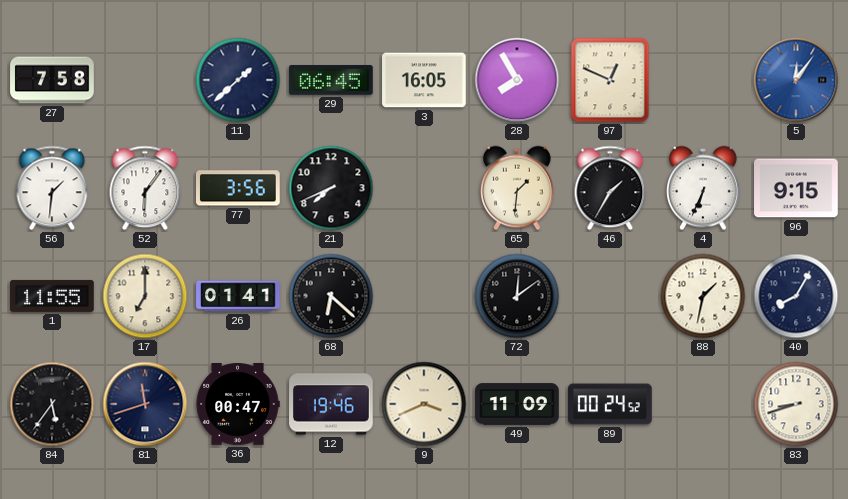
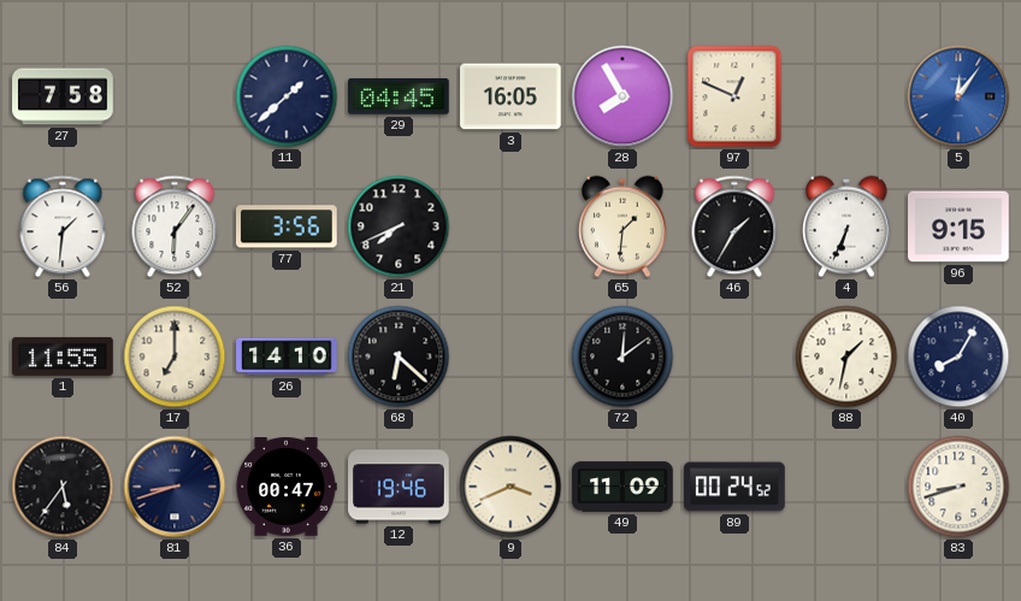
29: 06:45 -> 04:45
26: 01:41 -> 14:10
81: 11:42 -> 8:42
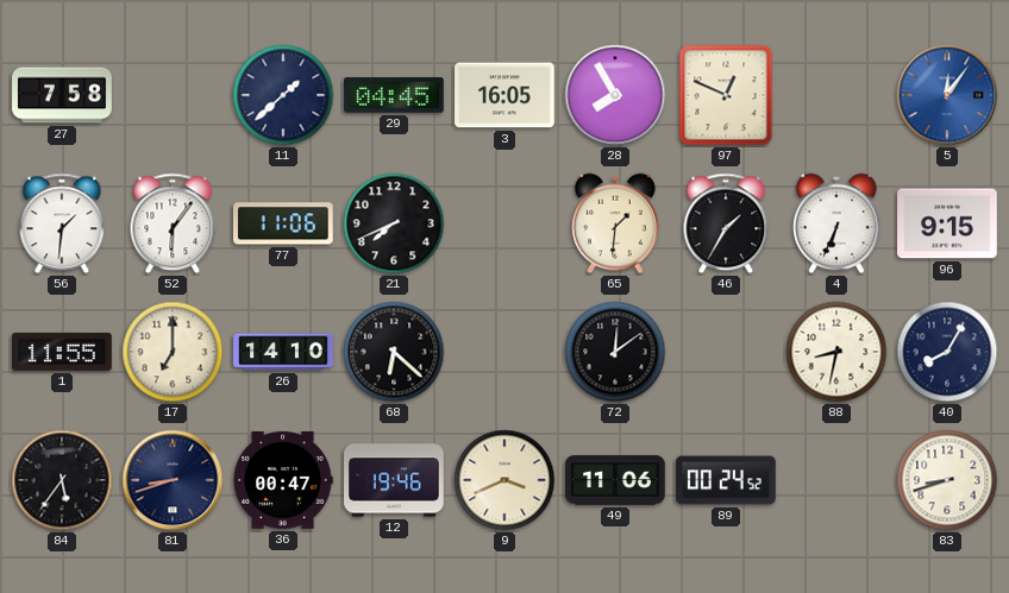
77: 3:56 -> 11:06
88: 1:32 -> 8:32
49: 11:09 -> 11:06
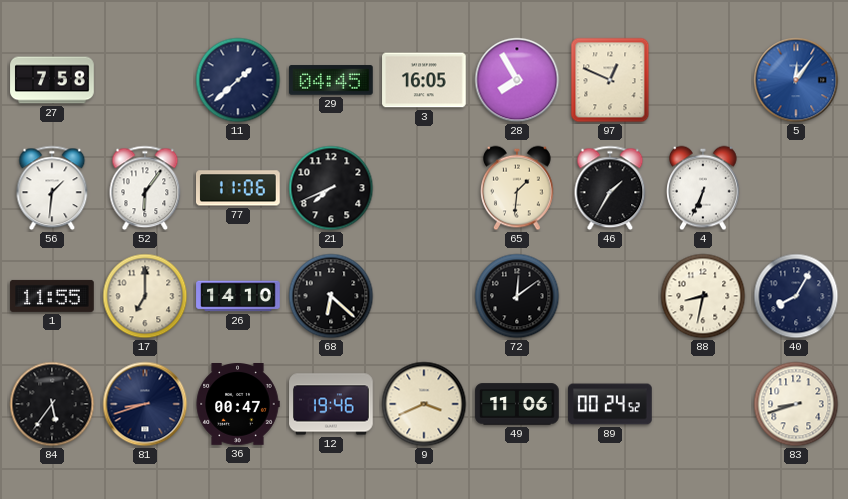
96: 9:15 -> none
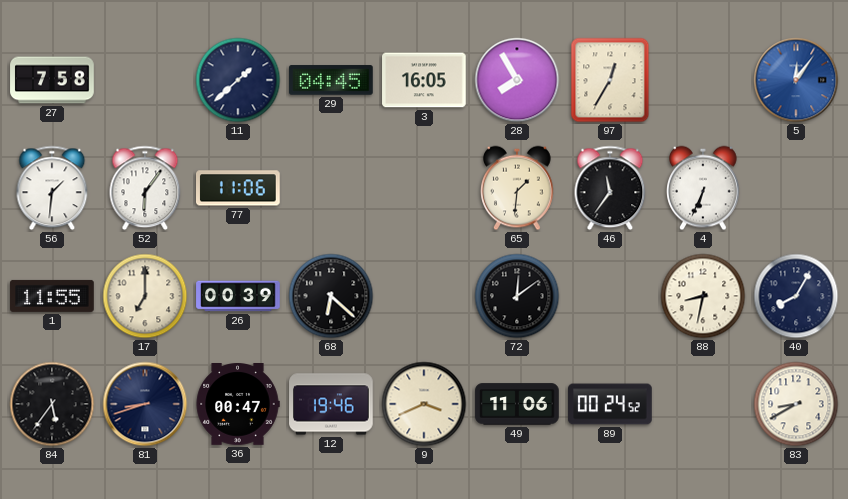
97: 12:49 -> 12:35
21: 7:41 -> none
46: 1:35 -> 11:36
26: 14:10 -> 00:39
83: 8:42 -> 8:40
